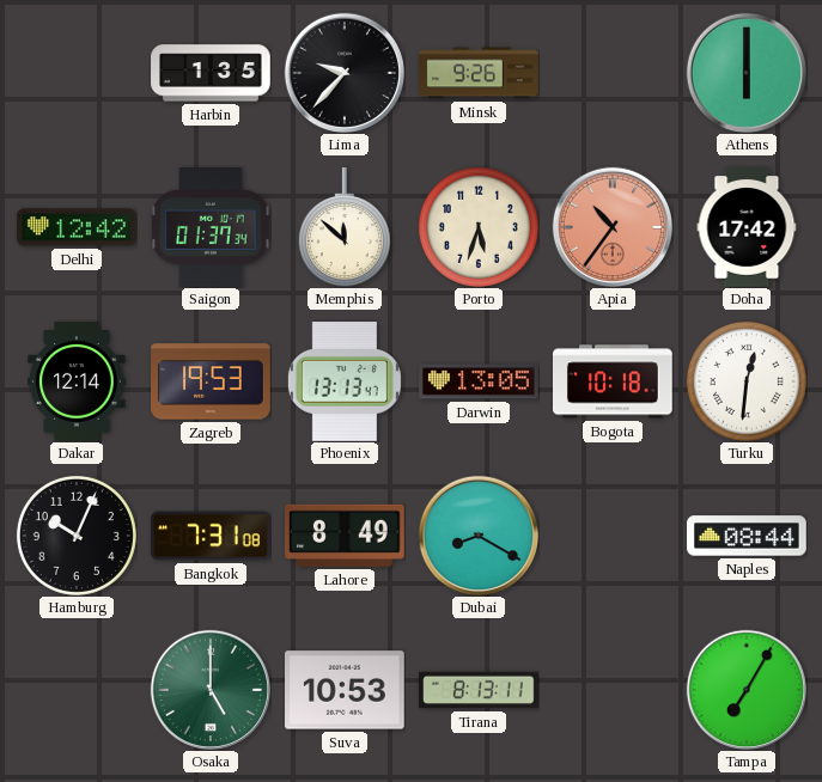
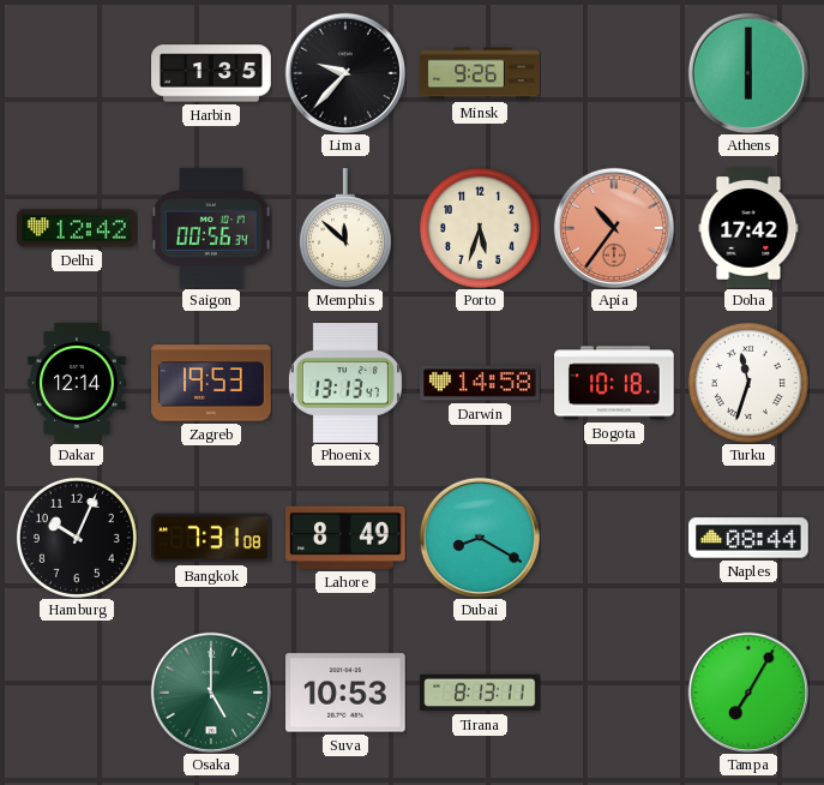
Saigon: 01:37 -> 00:56
Darwin: 13:05 -> 14:58
Turku: 12:31 -> 11:33
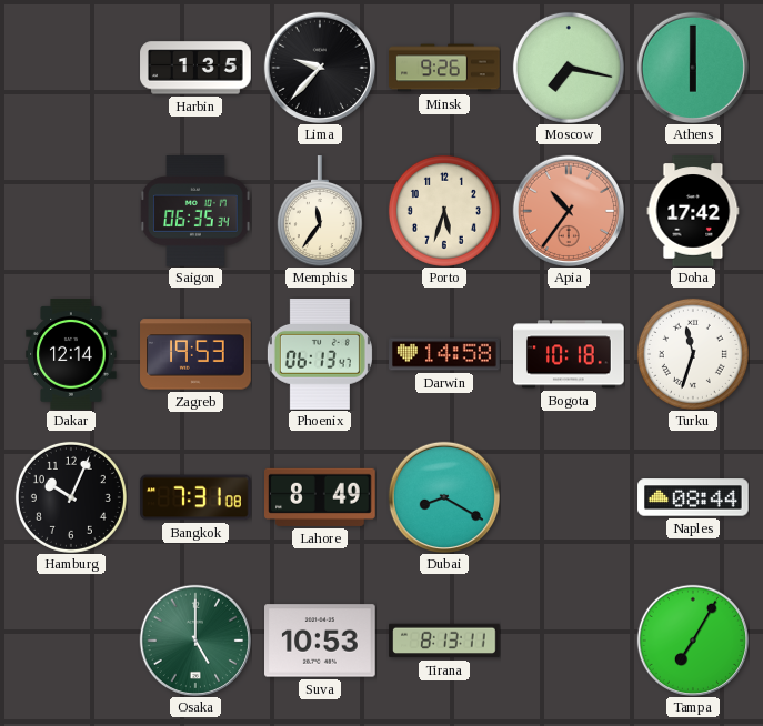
Moscow: none -> 7:17
Delhi: 12:42 -> none
Saigon: 00:56 -> 06:35
Memphis: 11:52 -> 11:36
Phoenix: 13:13 -> 06:13
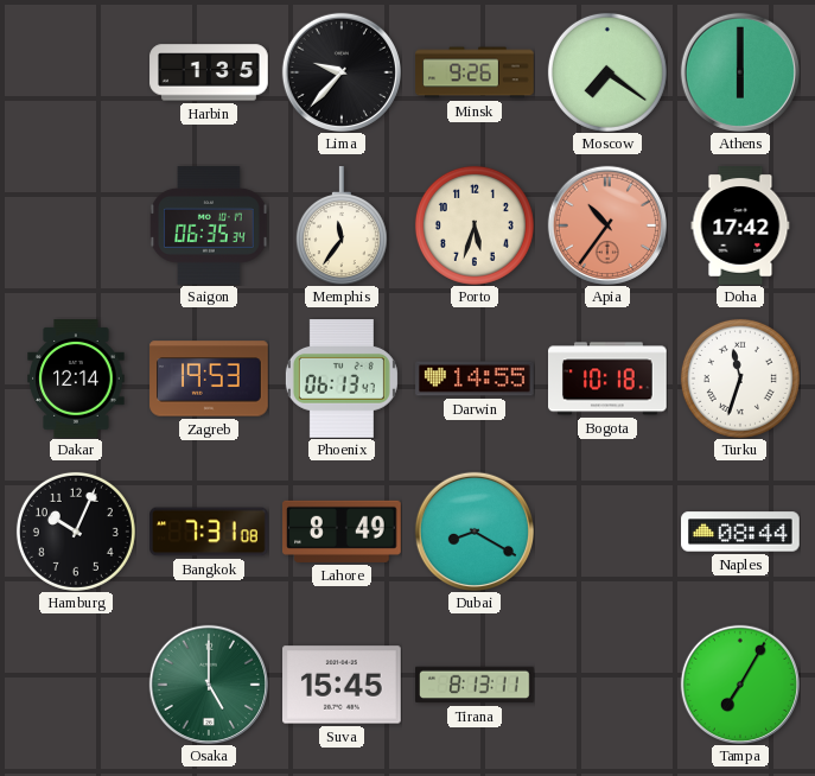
Moscow: 7:17 -> 7:21
Darwin: 14:58 -> 14:55
Suva: 10:53 -> 15:45
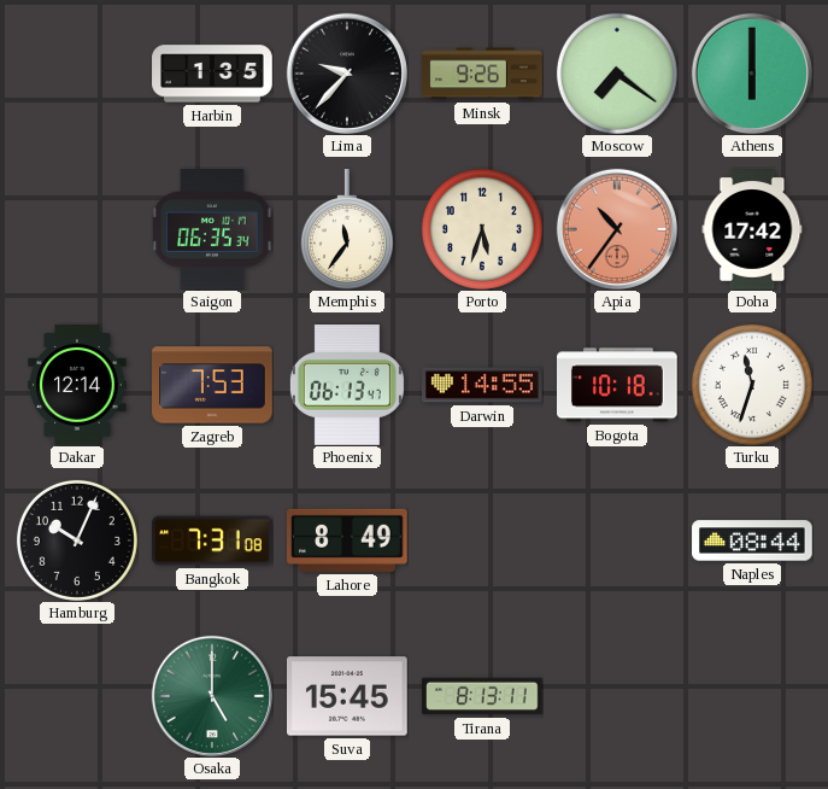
Zagreb: 19:53 -> 7:53
Dubai: 8:20 -> none
Tampa: 7:05 -> none
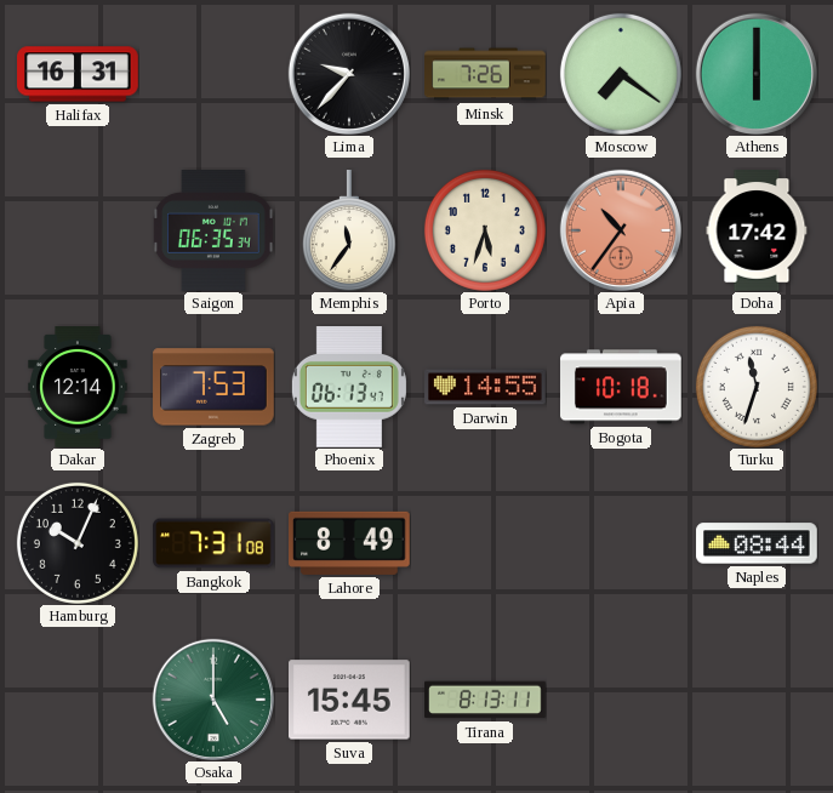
Halifax: none -> 16:31
Harbin: 1:35 -> none
Minsk: 9:26 -> 7:26
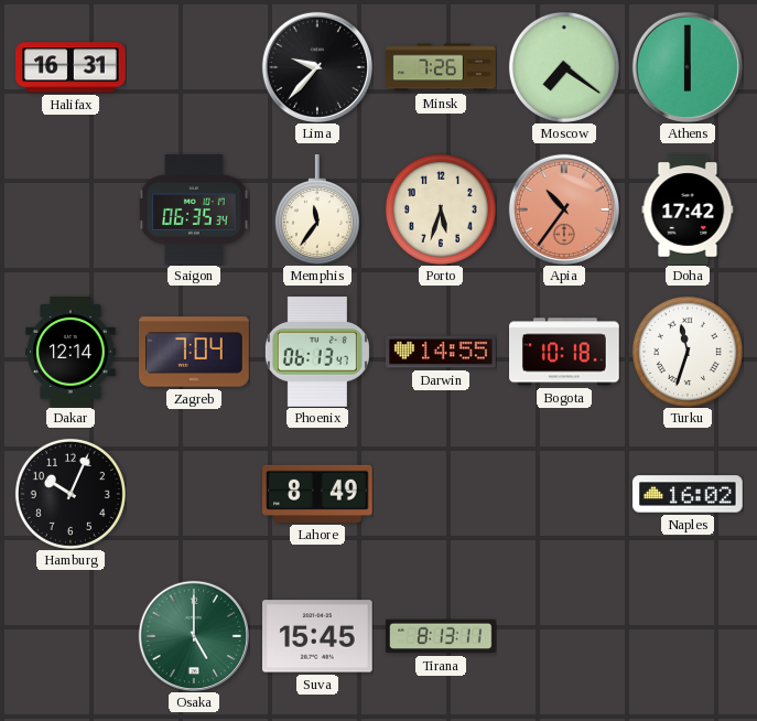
Zagreb: 7:53 -> 7:04
Bangkok: 7:31 -> none
Naples: 08:44 -> 16:02
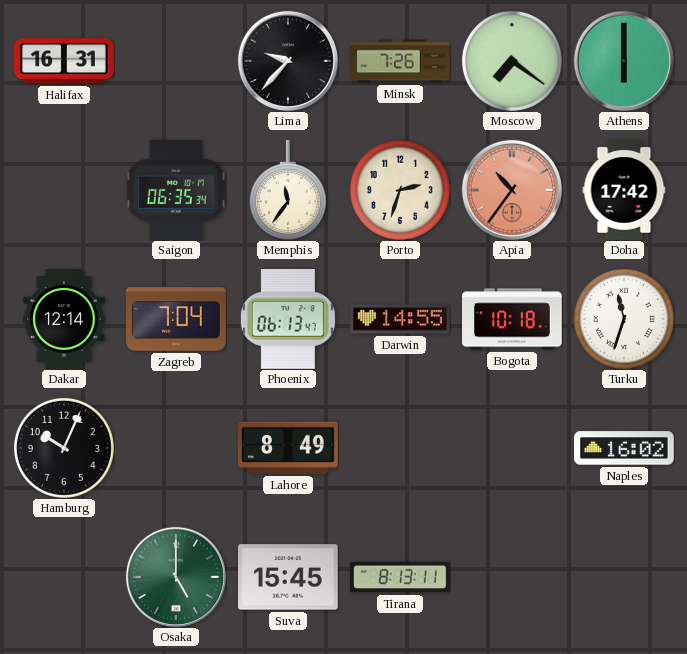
Porto: 5:33 -> 2:33
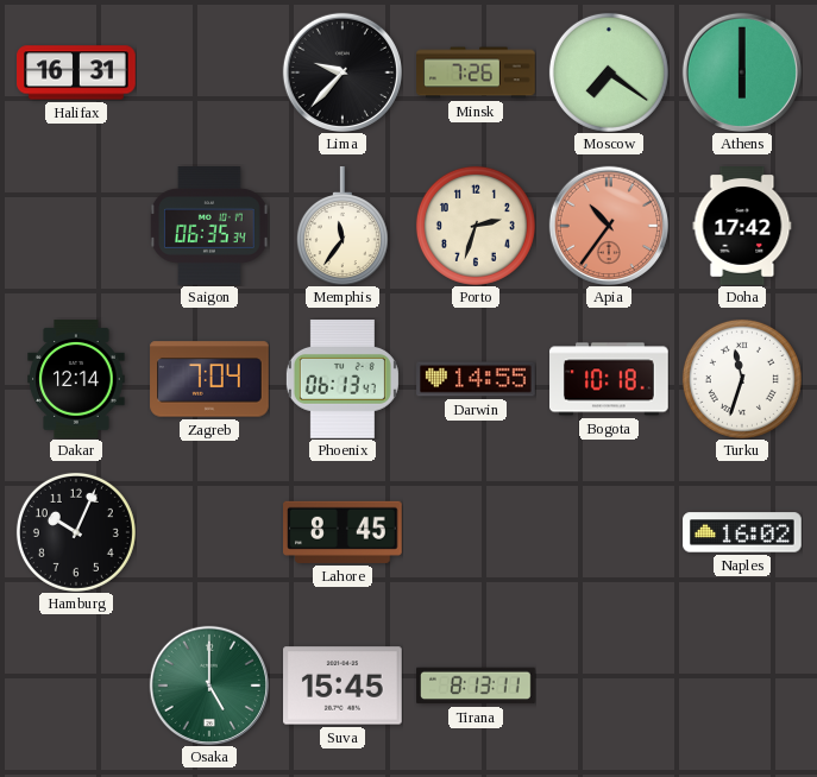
Lahore: 8:49 -> 8:45
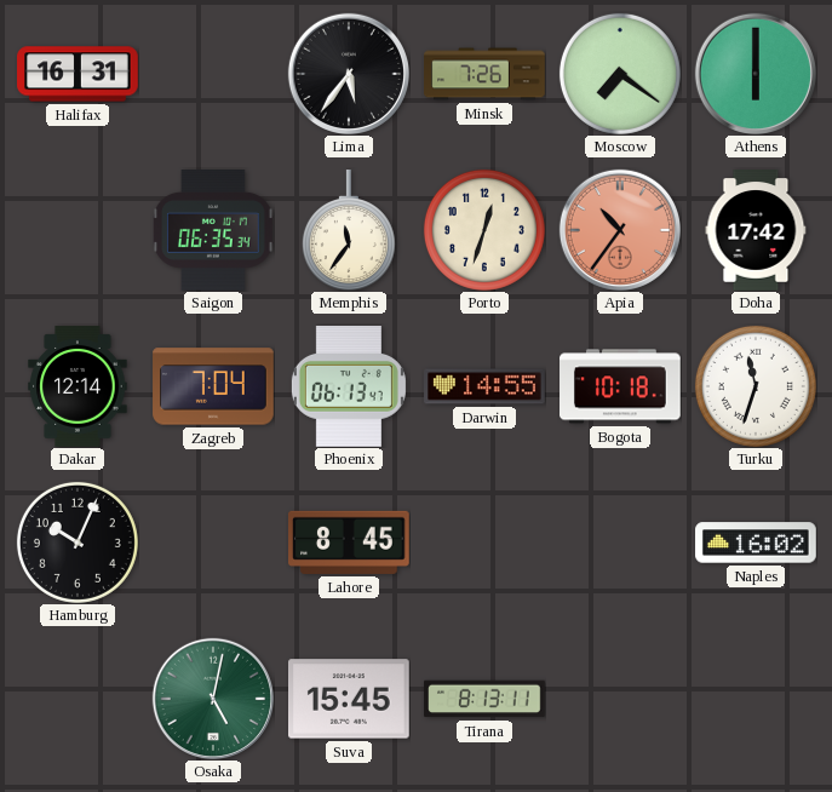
Lima: 9:37 -> 5:36
Porto: 2:33 -> 12:33
Osaka: 5:00 -> 5:02
